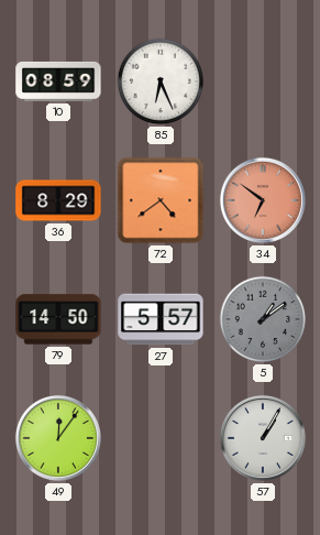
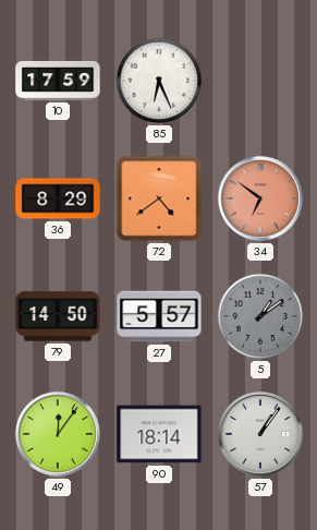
10: 08:59 -> 17:59
90: none -> 18:14
57: 1:05 -> 1:06
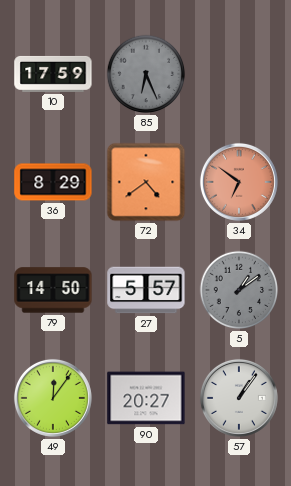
85 dial: white -> grey
90: 18:14 -> 20:27
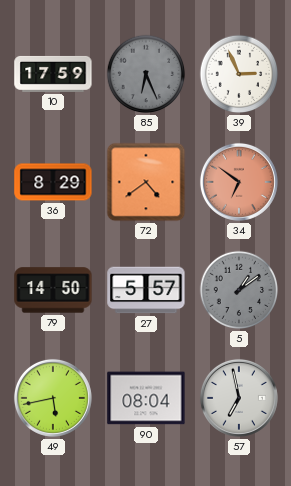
39: none -> 2:56
49: 12:06 -> 5:43
90: 20:27 -> 08:04
57: 1:06 -> 6:58
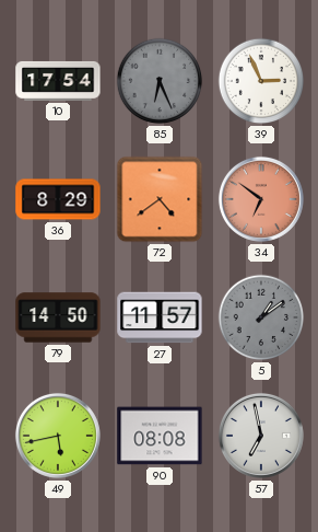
10: 17:59 -> 17:54
27: 5:57 -> 11:57
90: 08:04 -> 08:08
